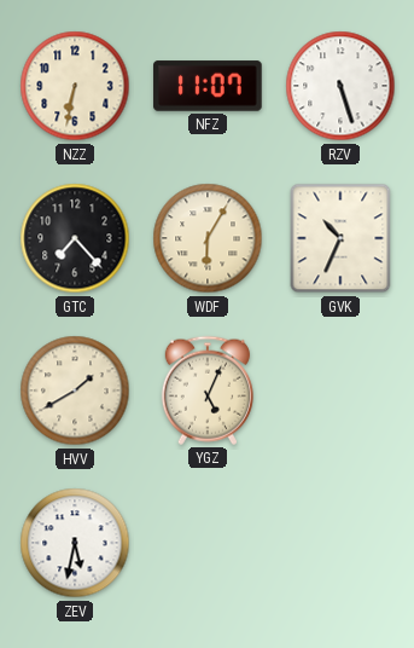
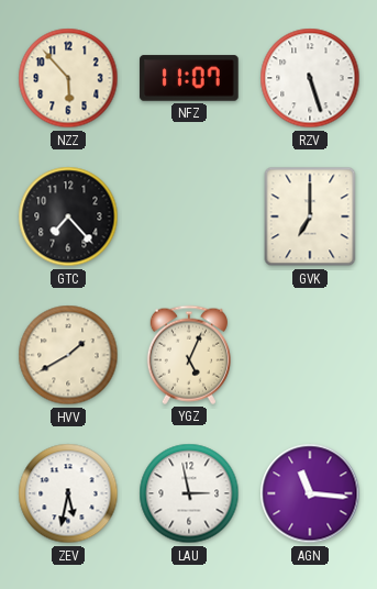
NZZ: 6:32 -> 5:53
WDF: 6:05 -> none
GVK: 10:34 -> 7:00
LAU: none -> 2:58
AGN: none -> 11:16
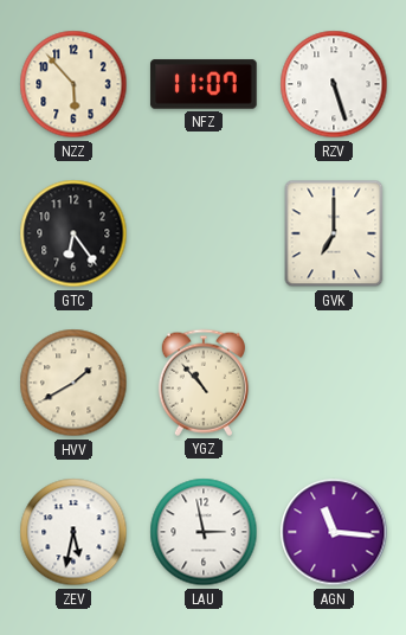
GTC: 7:23 -> 6:24
YGZ: 5:04 -> 10:53
